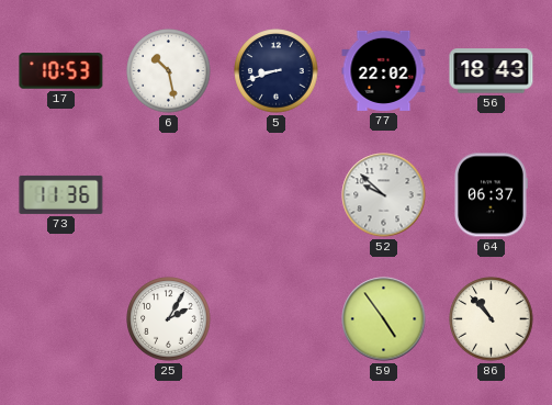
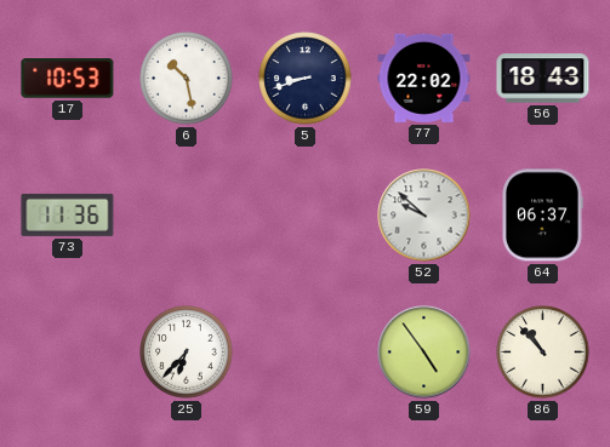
25: 2:05 -> 6:37
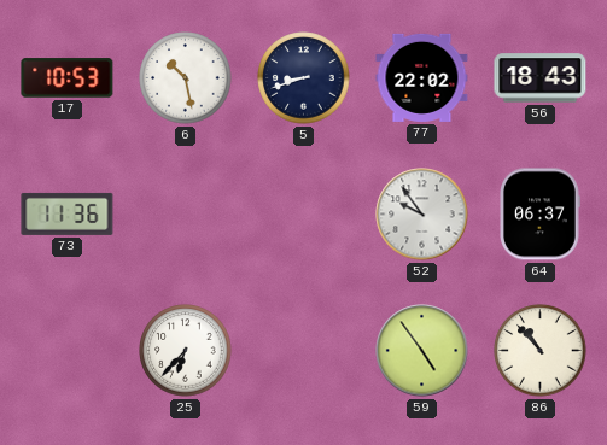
52: 9:52 -> 9:54
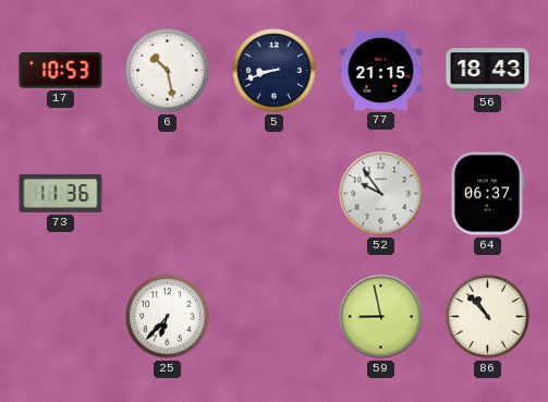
77: 22:02 -> 21:15
59: 4:54 -> 8:58
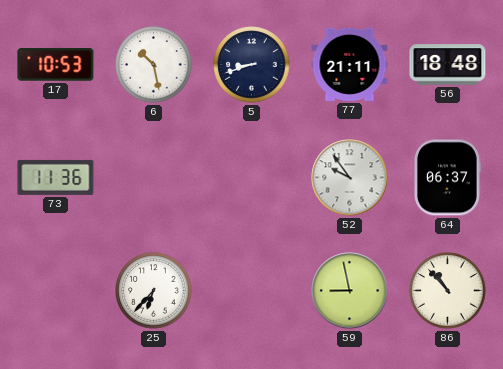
77: 21:15 -> 21:11
56: 18:43 -> 18:48
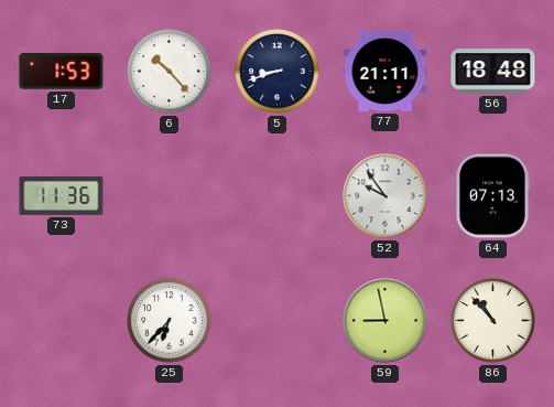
17: 10:53 -> 1:53
6: 10:28 -> 10:23
64: 06:37 -> 07:13
